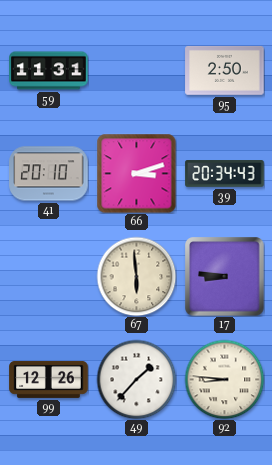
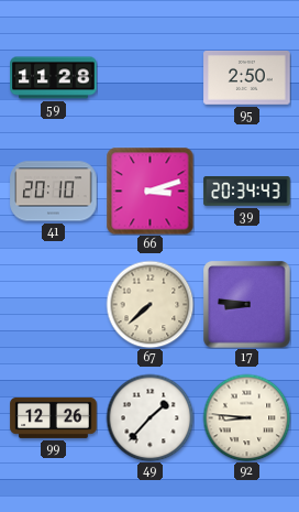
59: 11:31 -> 11:28
67: 5:59 -> 7:38
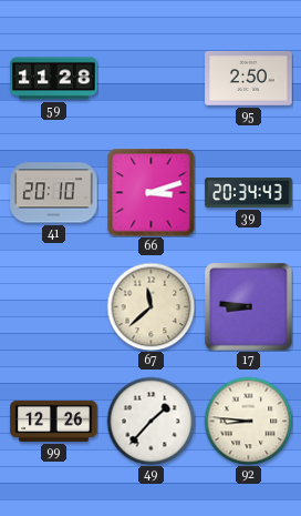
67: 7:38 -> 11:38
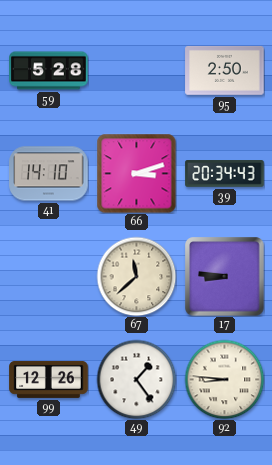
59: 11:28 -> 5:28
41: 20:10 -> 14:10
49: 1:37 -> 1:24
